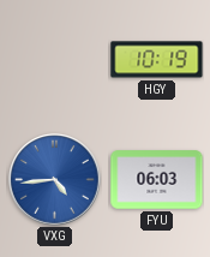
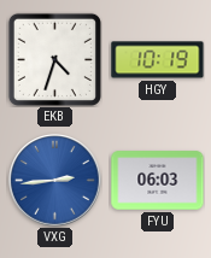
EKB: none -> 4:33
VXG: 4:44 -> 2:44
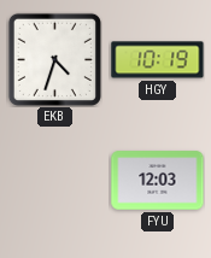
VXG: 2:44 -> none
FYU: 06:03 -> 12:03
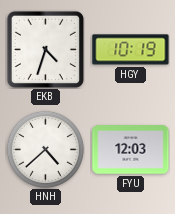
HNH: none -> 4:38
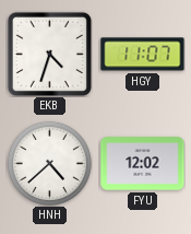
HGY: 10:19 -> 11:07
FYU: 12:03 -> 12:02
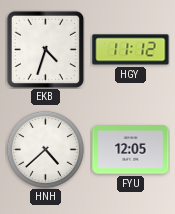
HGY: 11:07 -> 11:12
FYU: 12:02 -> 12:05
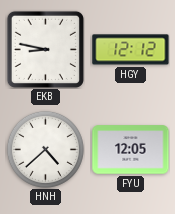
EKB: 4:33 -> 8:47
HGY: 11:12 -> 12:12
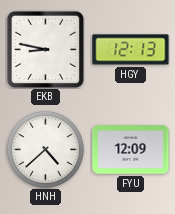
HGY: 12:12 -> 12:13
FYU: 12:05 -> 12:09
